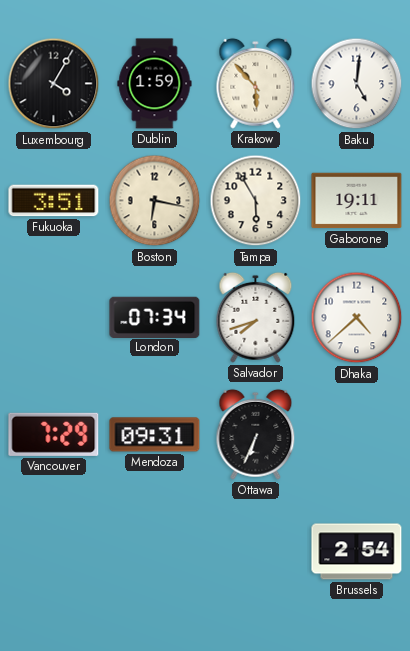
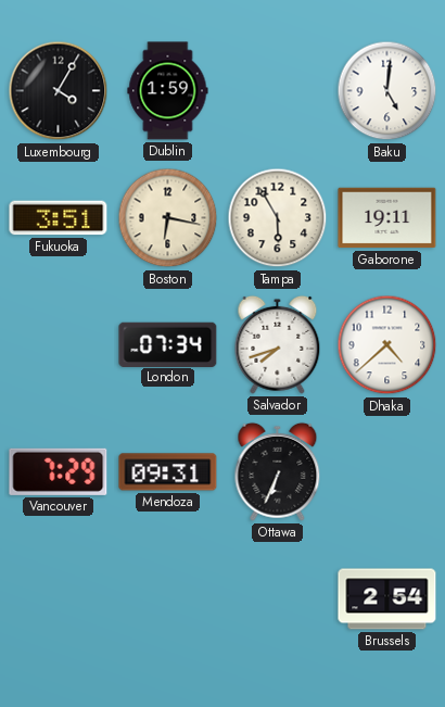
Krakow: 5:53 -> none
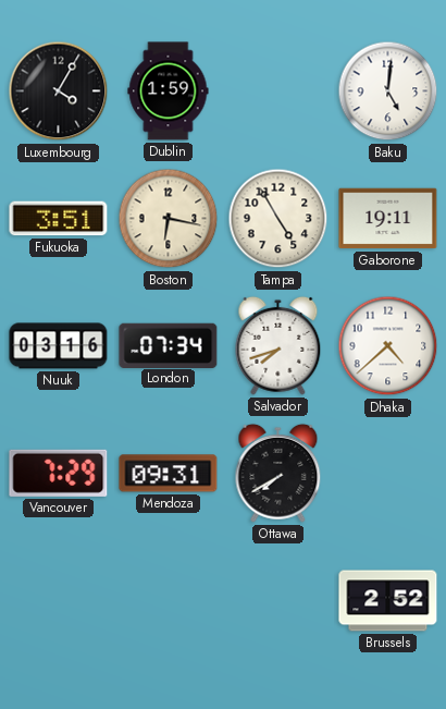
Tampa: 5:55 -> 4:55
Nuuk: none -> 03:16
Ottawa: 6:34 -> 7:40
Brussels: 2:54 -> 2:52
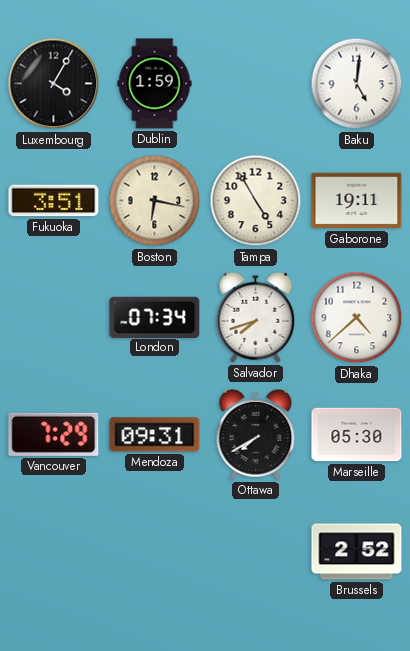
Nuuk: 03:16 -> none
Marseille: none -> 05:30
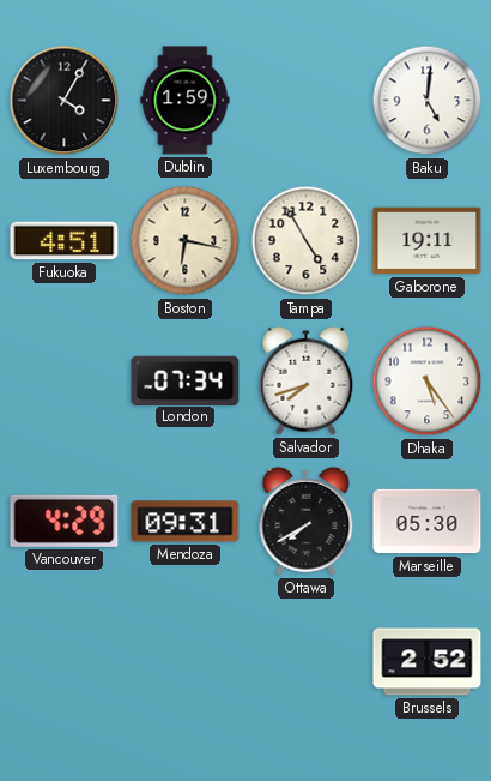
Fukuoka: 3:51 -> 4:51
Dhaka: 4:38 -> 5:24
Vancouver: 7:29 -> 4:29
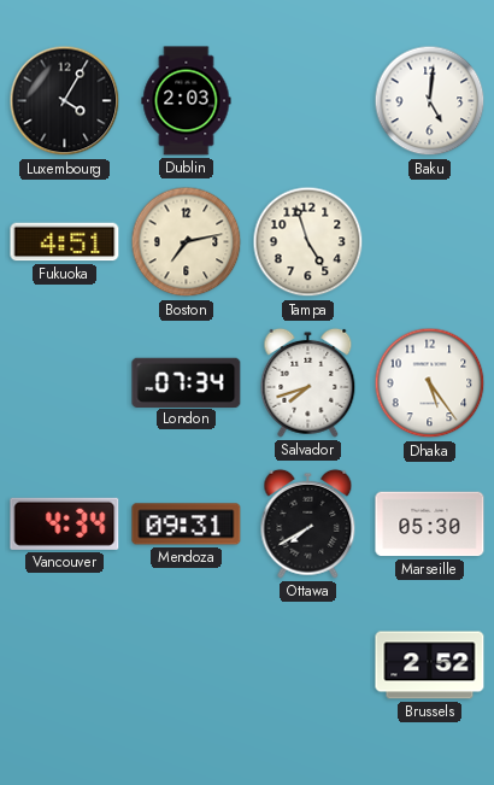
Dublin: 1:59 -> 2:03
Boston: 6:17 -> 7:13
Tampa: 4:55 -> 4:57
Gaborone: 19:11 -> none
Vancouver: 4:29 -> 4:34
